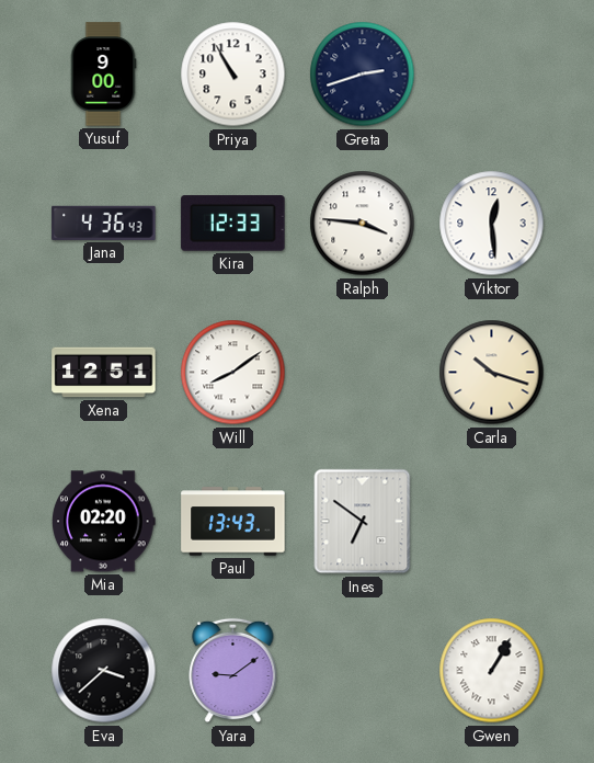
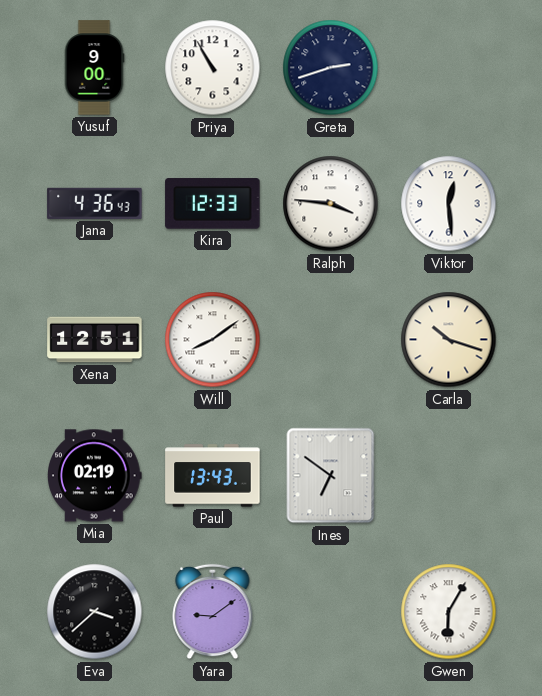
Mia: 02:20 -> 02:19
Gwen: 1:05 -> 6:05
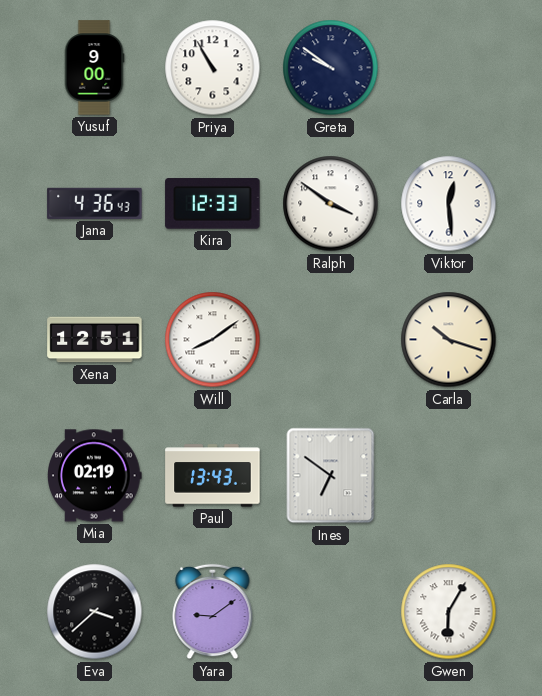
Greta: 2:42 -> 9:51
Ralph: 3:46 -> 3:51
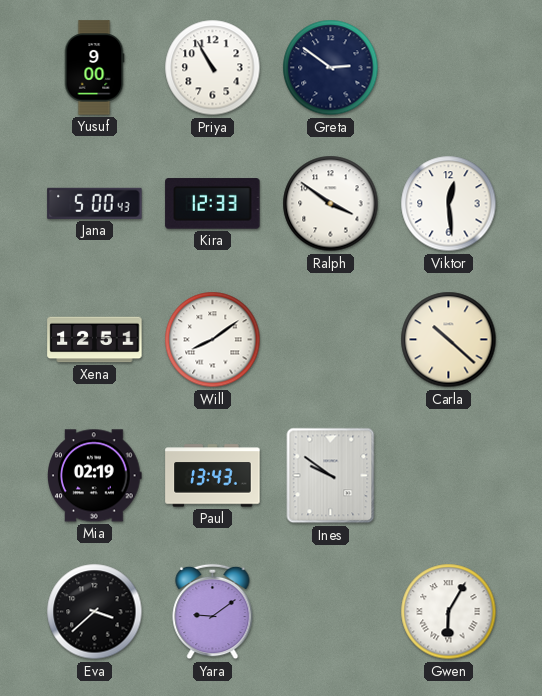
Greta: 9:51 -> 2:51
Jana: 4:36 -> 5:00
Carla: 10:18 -> 10:22
Ines: 6:51 -> 9:51
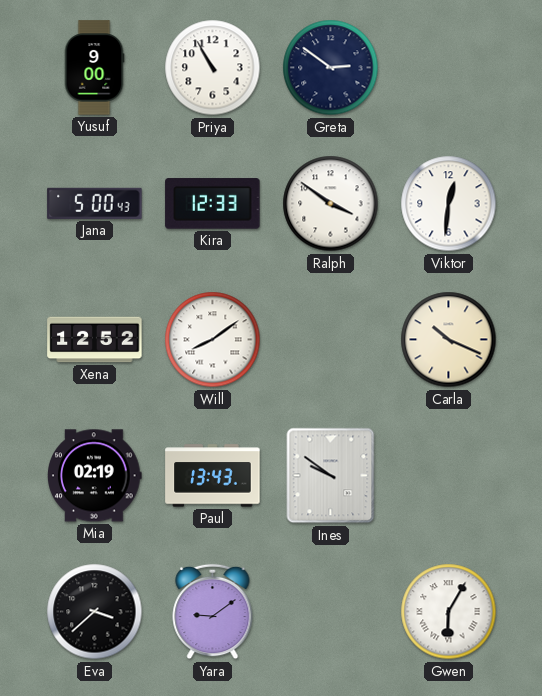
Viktor: 12:29 -> 12:31
Xena: 12:51 -> 12:52
Carla: 10:22 -> 10:19
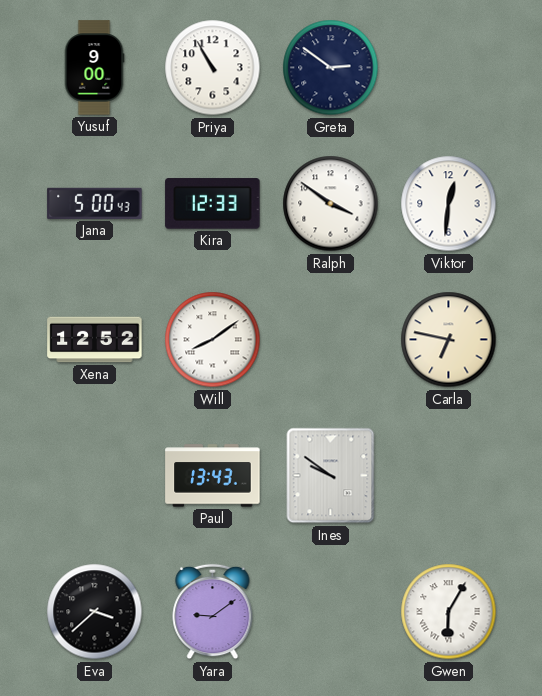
Carla: 10:19 -> 6:47
Mia: 02:19 -> none
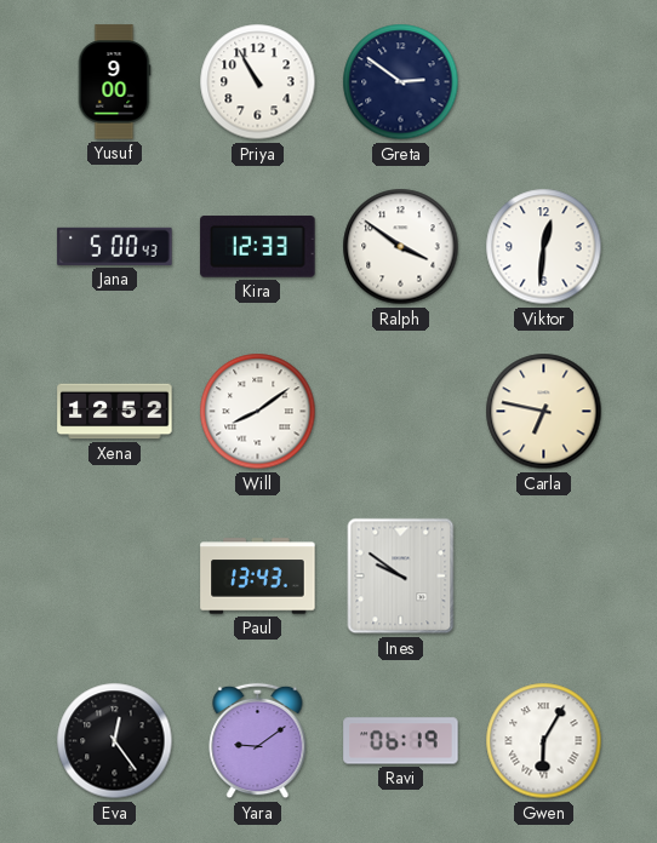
Eva: 3:38 -> 12:24
Ravi: none -> 06:19
